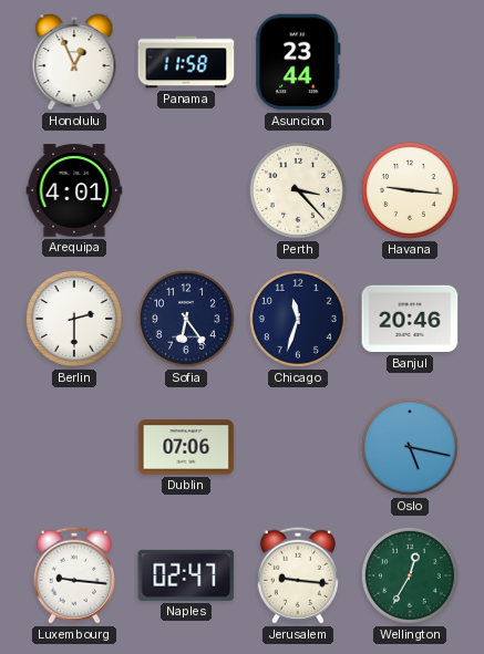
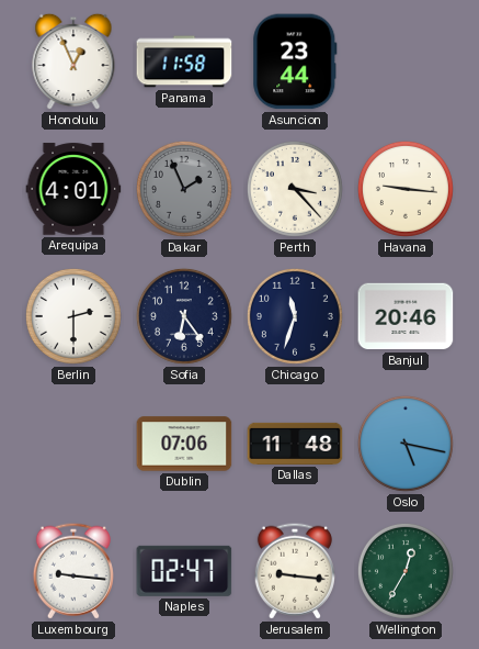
Dakar: none -> 1:56
Dallas: none -> 11:48
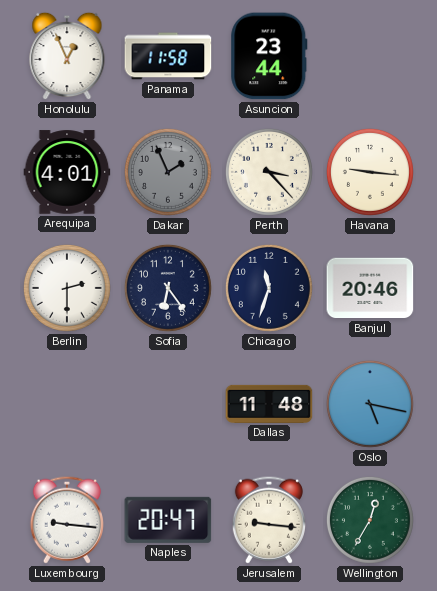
Dublin: 07:06 -> none
Naples: 02:47 -> 20:47
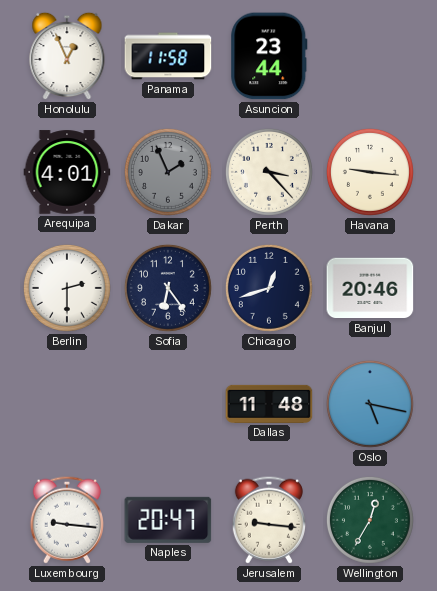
Chicago: 11:33 -> 12:42
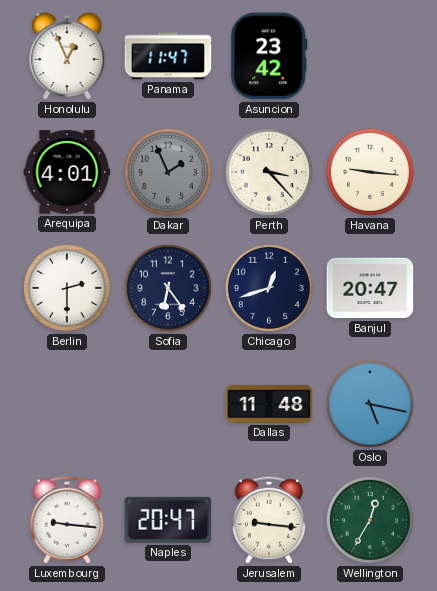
Panama: 11:58 -> 11:47
Asuncion: 23:44 -> 23:42
Banjul: 20:46 -> 20:47
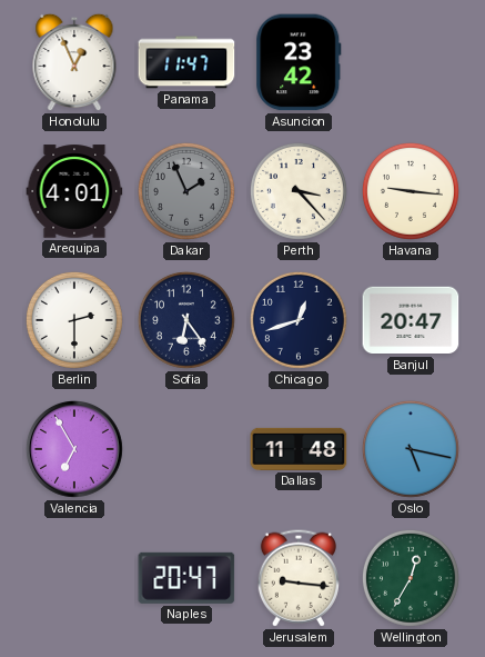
Valencia: none -> 6:55
Luxembourg: 9:16 -> none
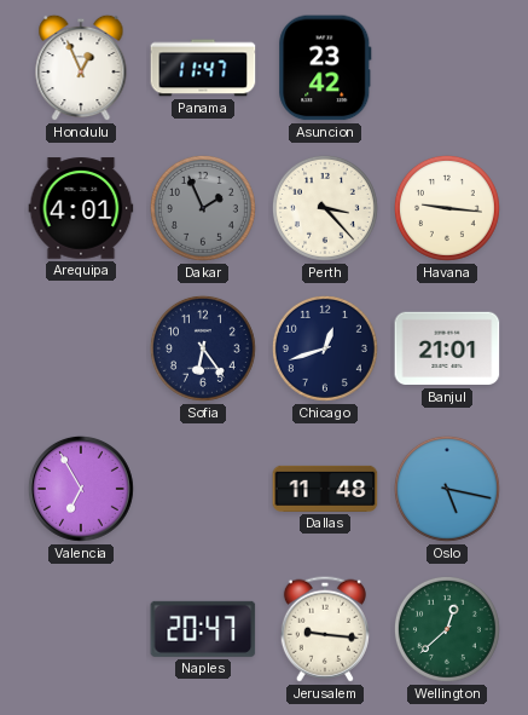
Berlin: 2:30 -> none
Banjul: 20:47 -> 21:01
Wellington: 12:35 -> 12:38
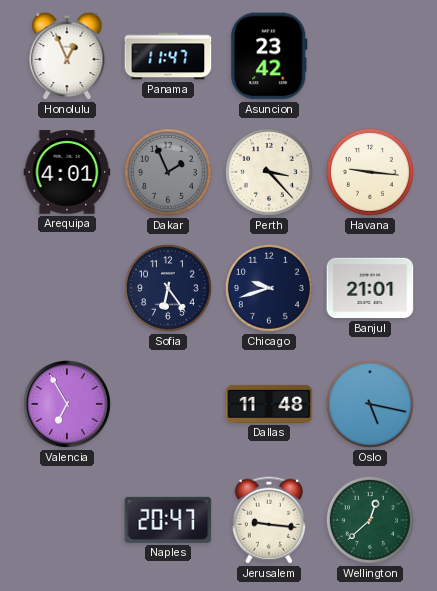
Chicago: 12:42 -> 9:42
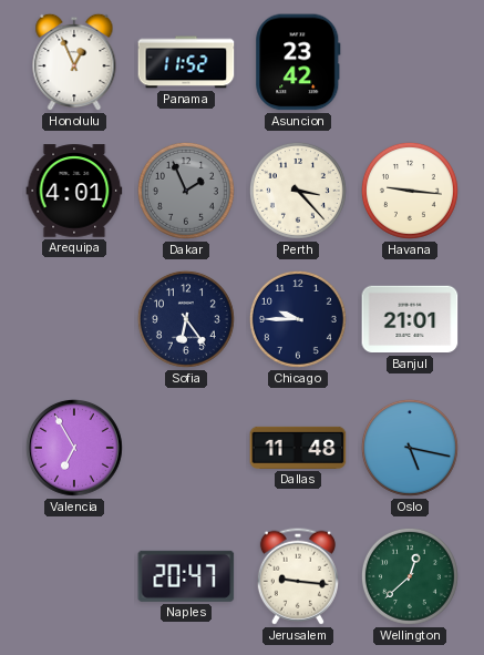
Panama: 11:47 -> 11:52
Chicago: 9:42 -> 9:45
